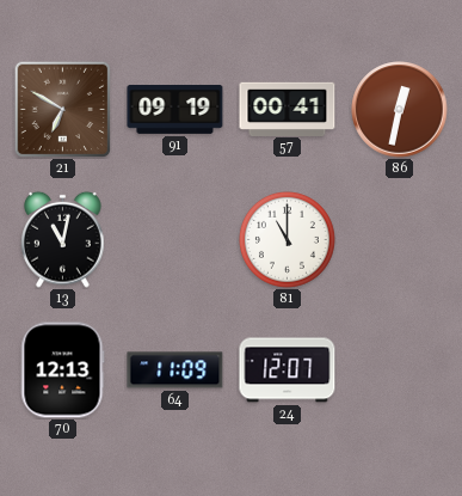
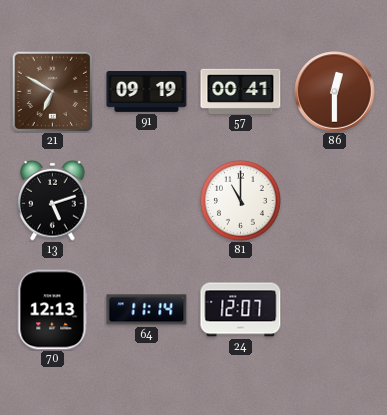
86: 12:32 -> 12:30
13: 11:02 -> 5:12
64: 11:09 -> 11:14
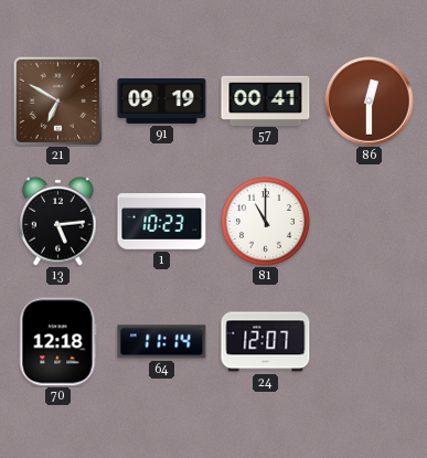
13: 5:12 -> 5:14
1: none -> 10:23
70: 12:13 -> 12:18
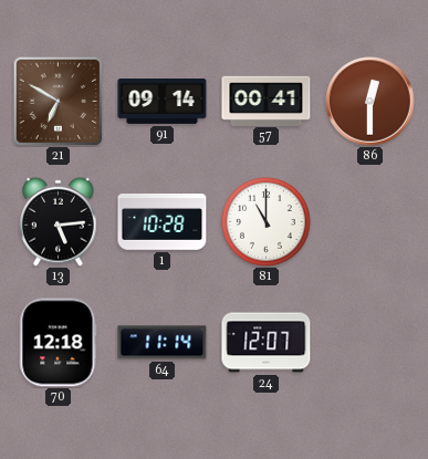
91: 09:19 -> 09:14
1: 10:23 -> 10:28
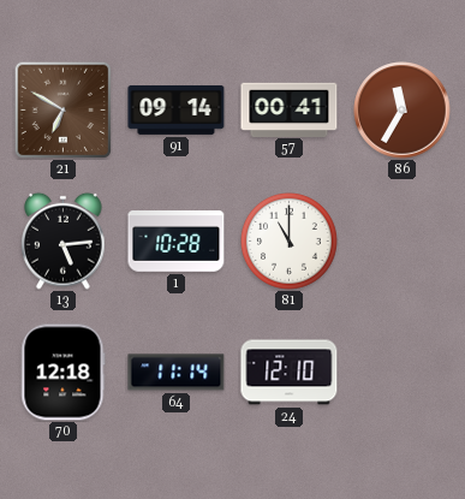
86: 12:30 -> 11:35
24: 12:07 -> 12:10
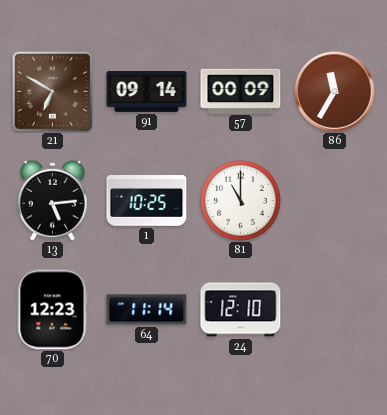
57: 00:41 -> 00:09
1: 10:28 -> 10:25
70: 12:18 -> 12:23
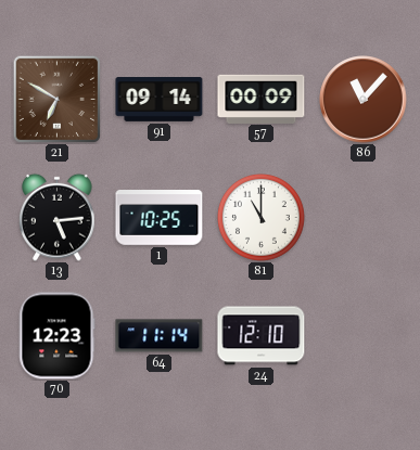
86: 11:35 -> 11:07
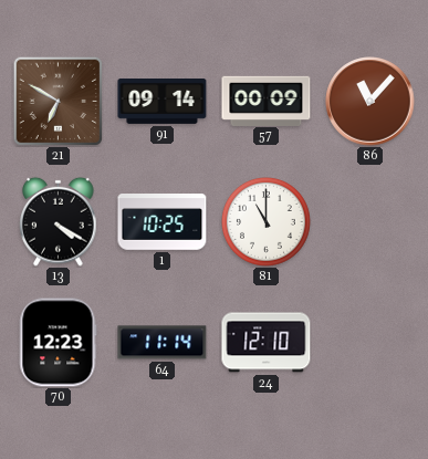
13: 5:14 -> 4:20
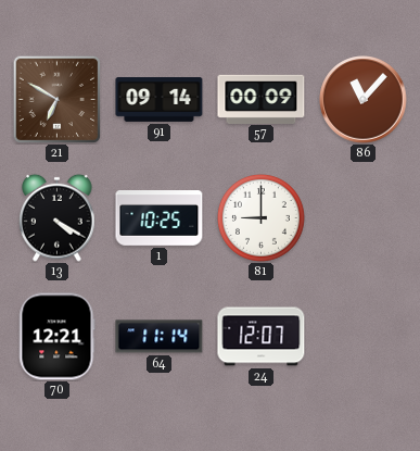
81: 11:00 -> 9:00
70: 12:23 -> 12:21
24: 12:10 -> 12:07
